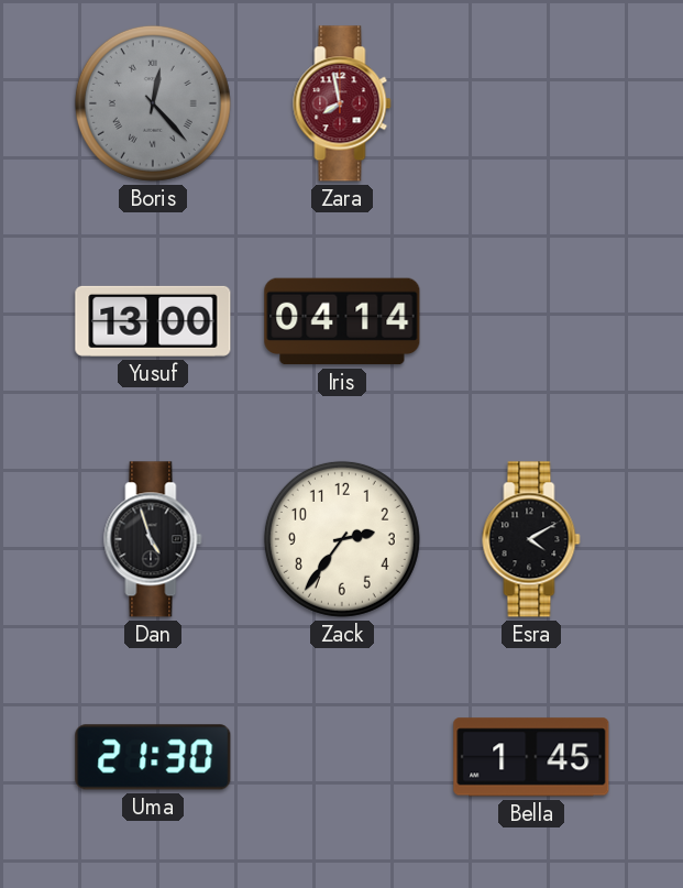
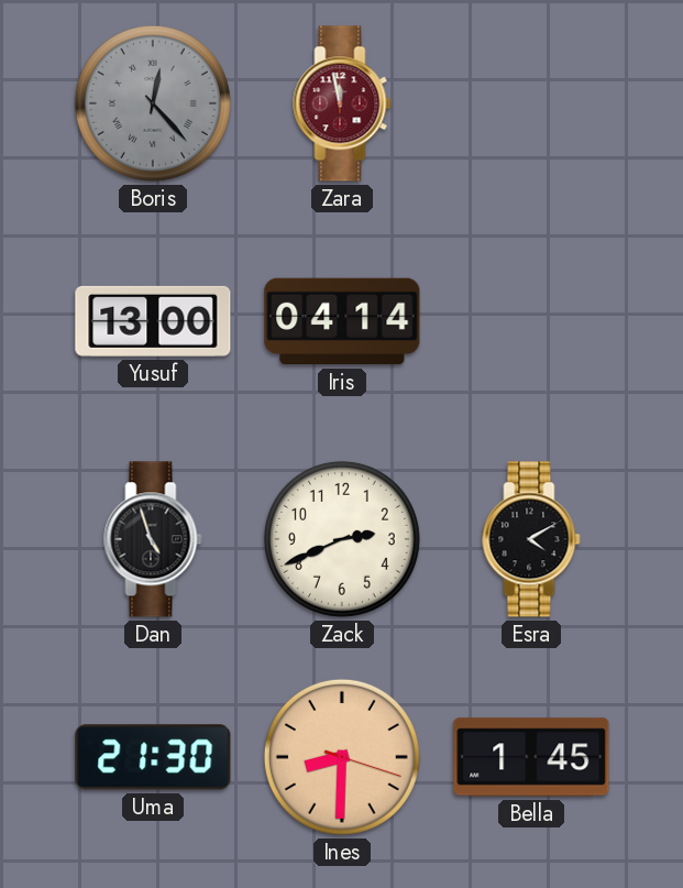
Zara: 7:58 -> 11:58
Zack: 2:36 -> 2:41
Ines: none -> 8:30
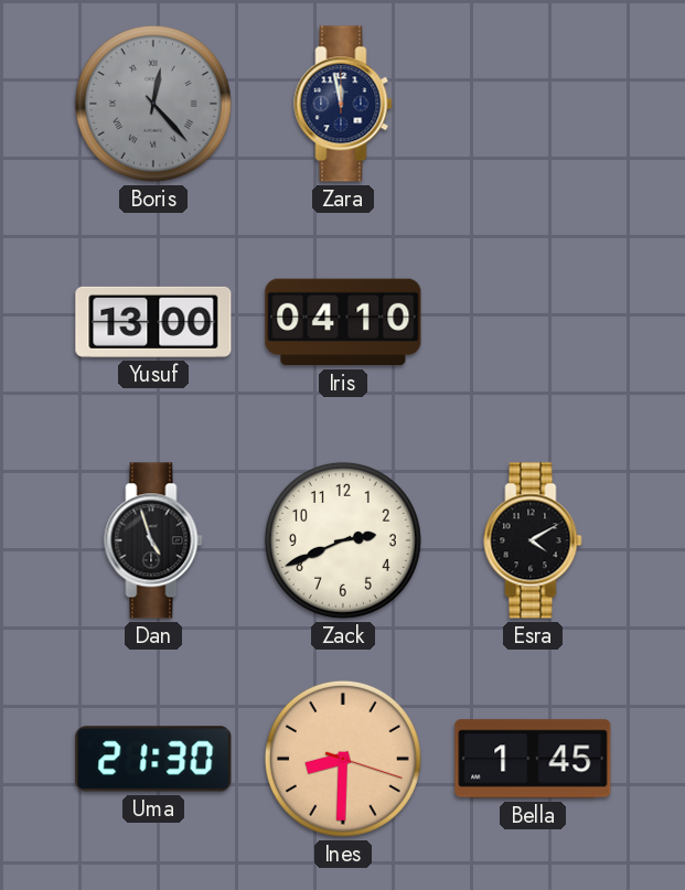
Zara dial: burgundy -> navy
Iris: 04:14 -> 04:10
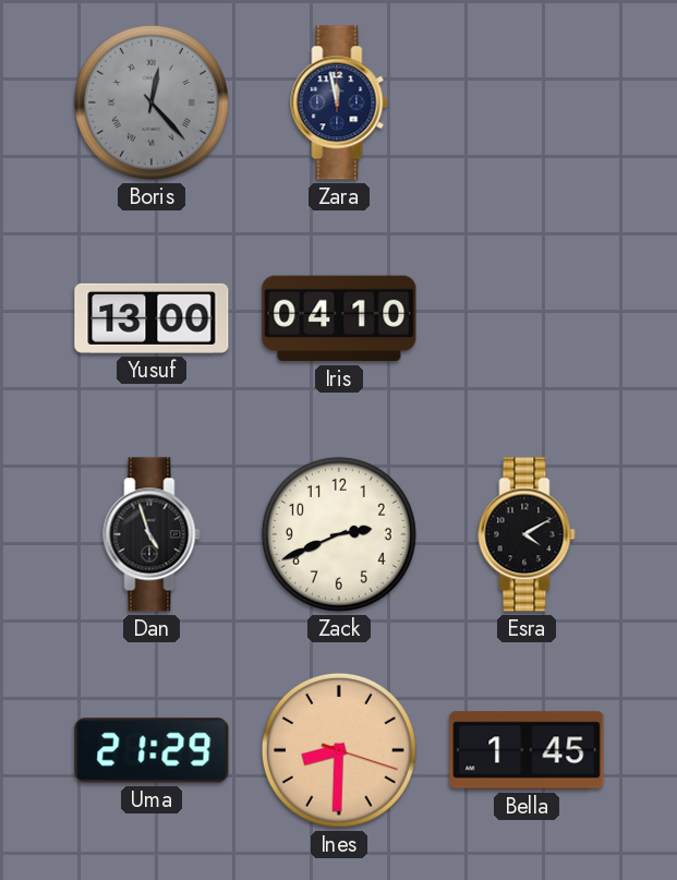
Uma: 21:30 -> 21:29
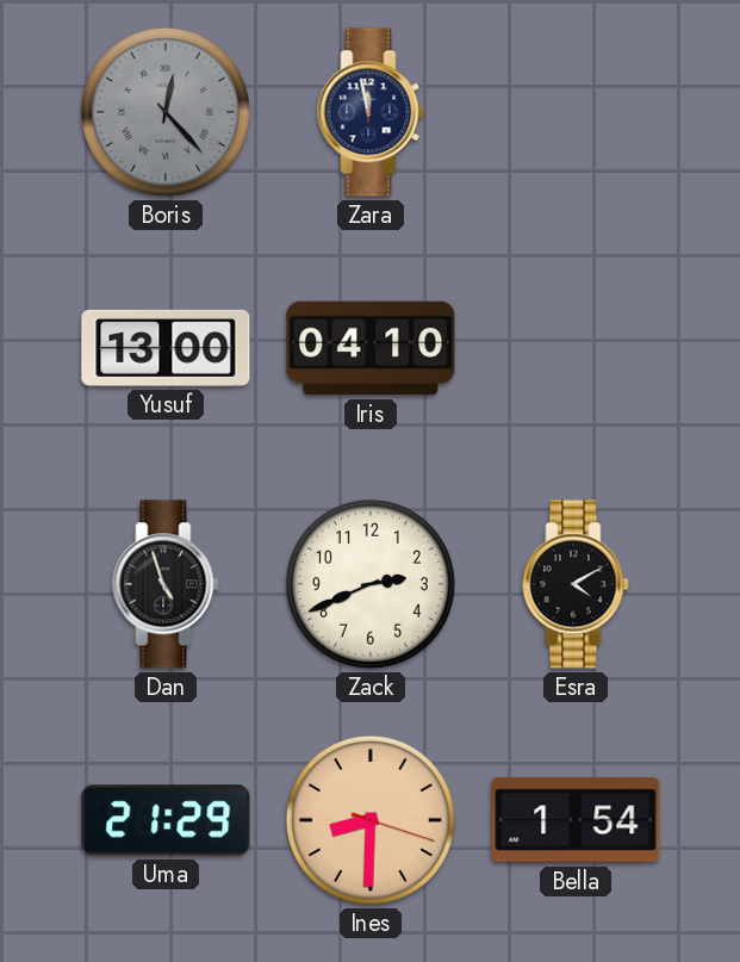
Bella: 1:45 -> 1:54
